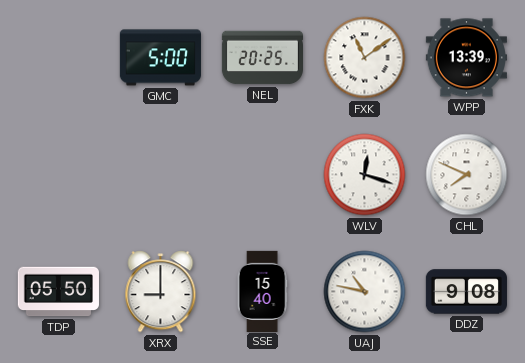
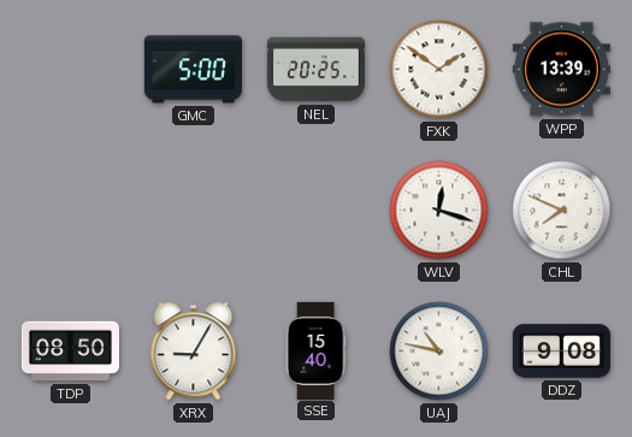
FXK: 11:09 -> 1:51
TDP: 05:50 -> 08:50
XRX: 9:00 -> 9:05
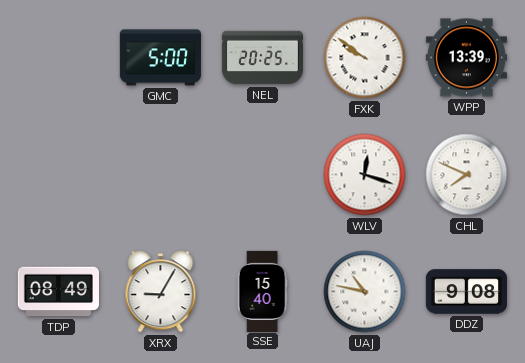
FXK: 1:51 -> 9:51
TDP: 08:50 -> 08:49
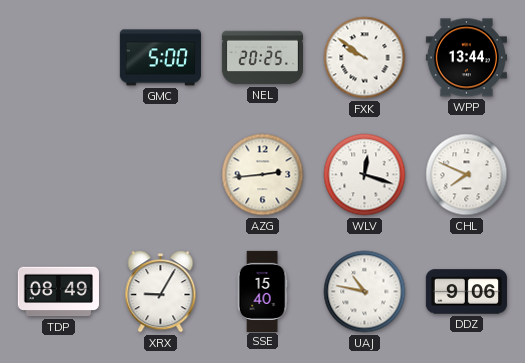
WPP: 13:39 -> 13:44
AZG: none -> 2:44
DDZ: 9:08 -> 9:06
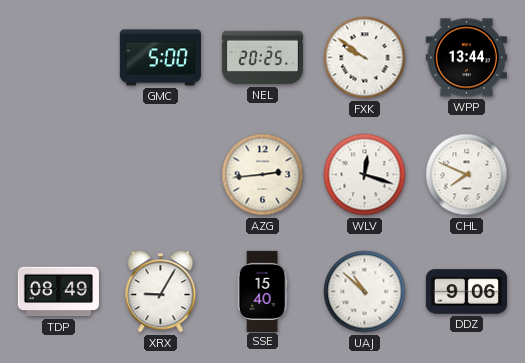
UAJ: 10:47 -> 10:52
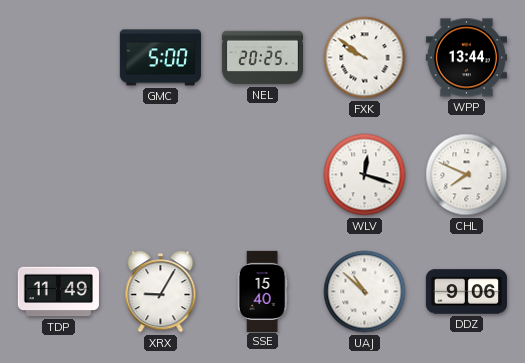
AZG: 2:44 -> none
TDP: 08:49 -> 11:49
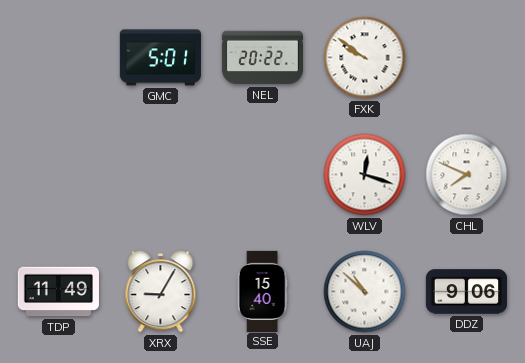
GMC: 5:00 -> 5:01
NEL: 20:25 -> 20:22
WPP: 13:44 -> none
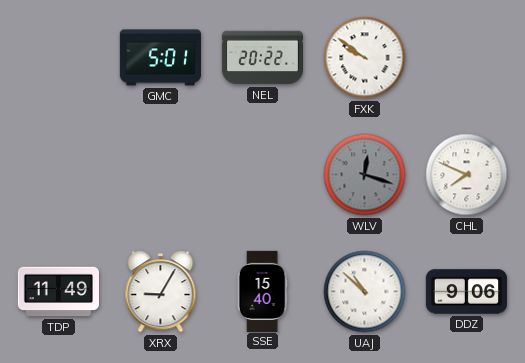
WLV dial: white -> grey
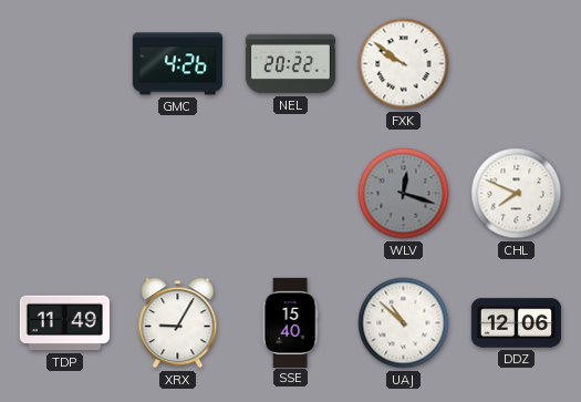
GMC: 5:01 -> 4:26
DDZ: 9:06 -> 12:06
